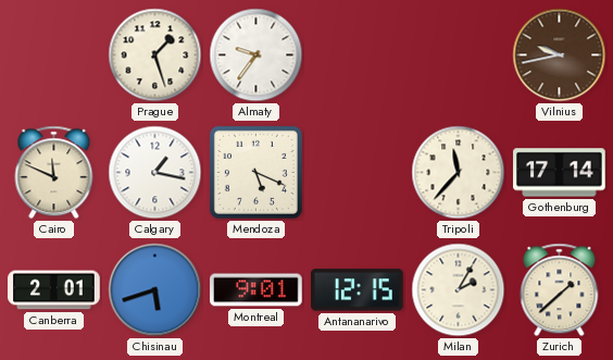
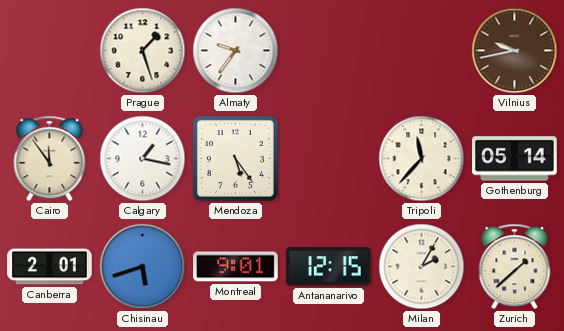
Cairo: 11:49 -> 11:54
Mendoza: 5:19 -> 5:24
Gothenburg: 17:14 -> 05:14
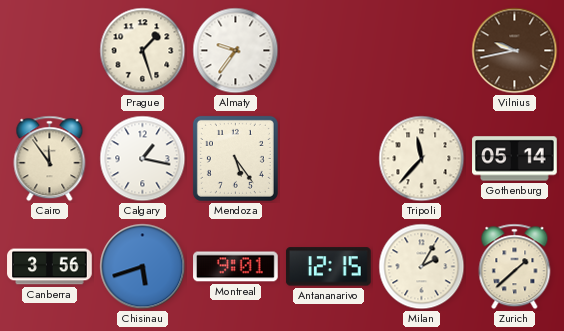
Canberra: 2:01 -> 3:56
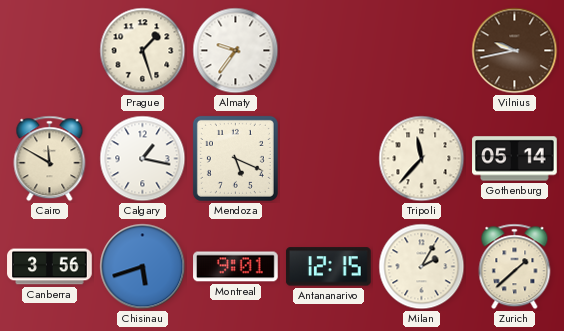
Cairo: 11:54 -> 11:50
Mendoza: 5:24 -> 5:19
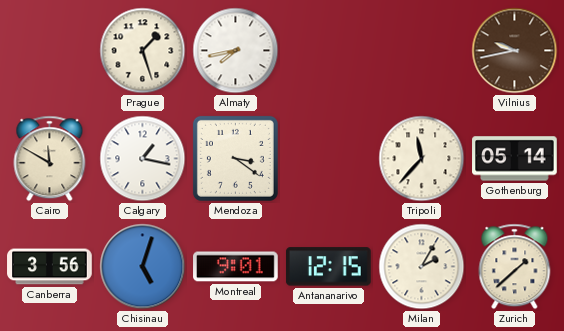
Almaty: 9:36 -> 7:43
Mendoza: 5:19 -> 3:21
Chisinau: 5:42 -> 5:03
